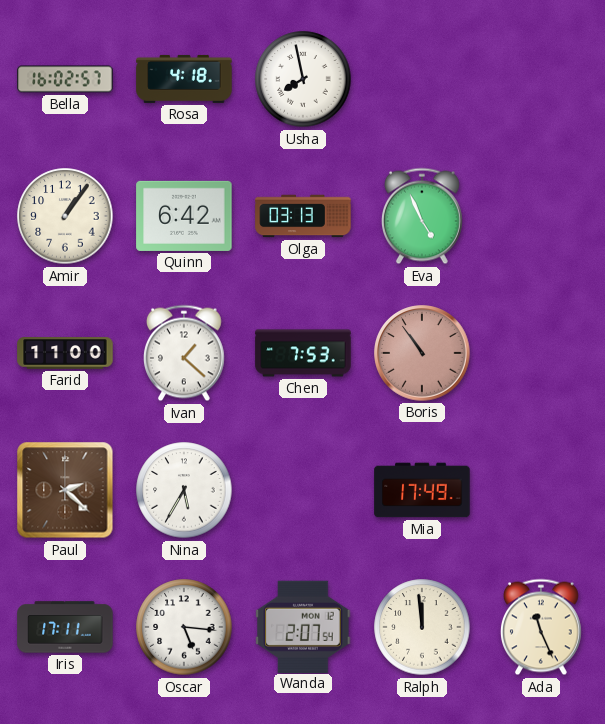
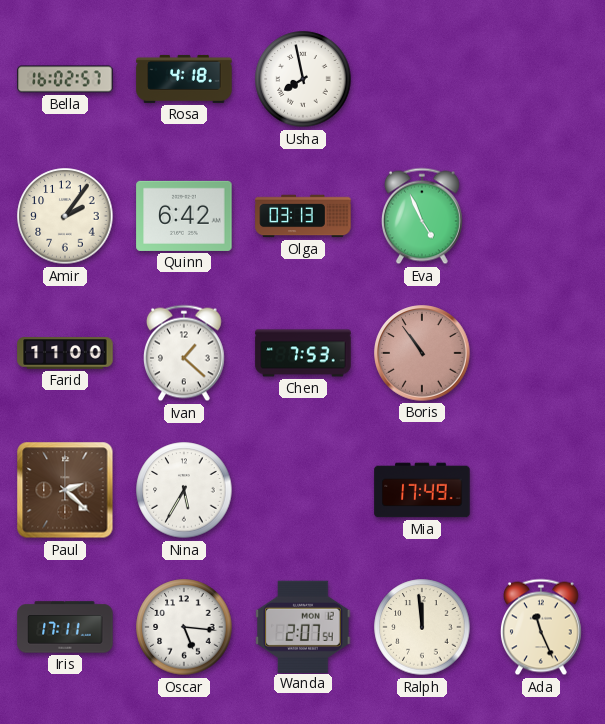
Amir: 1:06 -> 2:06
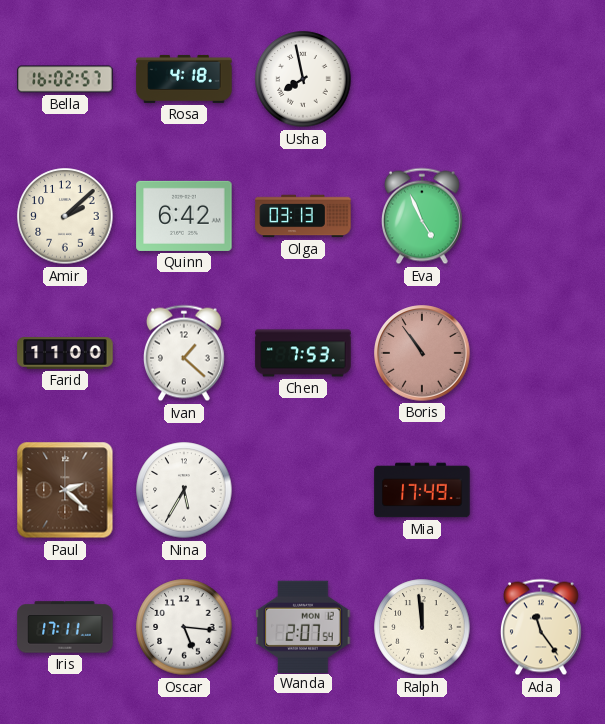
Amir: 2:06 -> 2:08
Ada: 11:26 -> 11:24
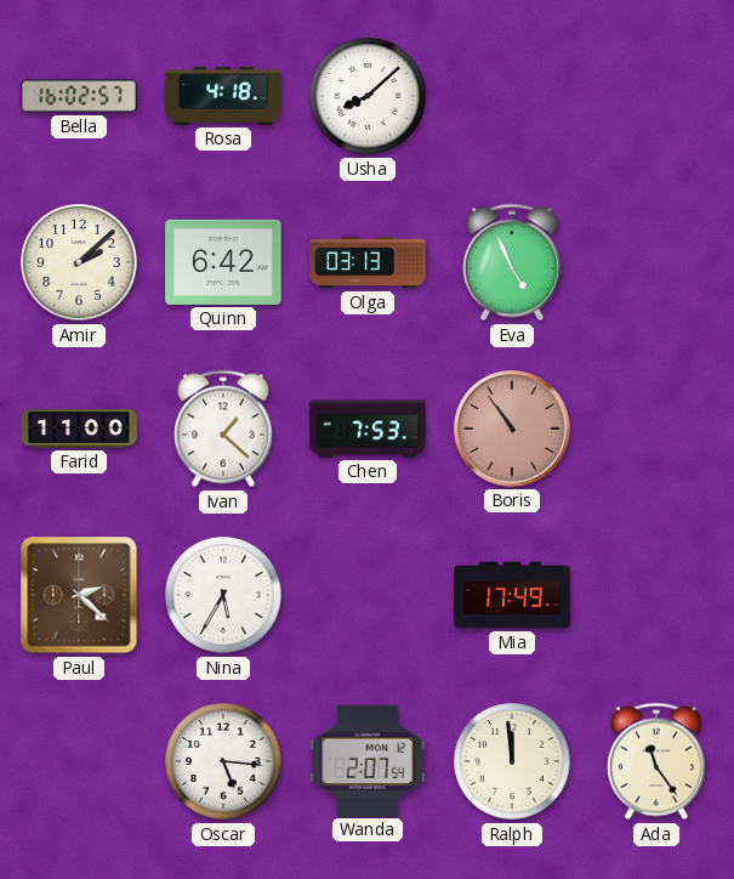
Usha: 7:58 -> 8:08
Iris: 17:11 -> none
